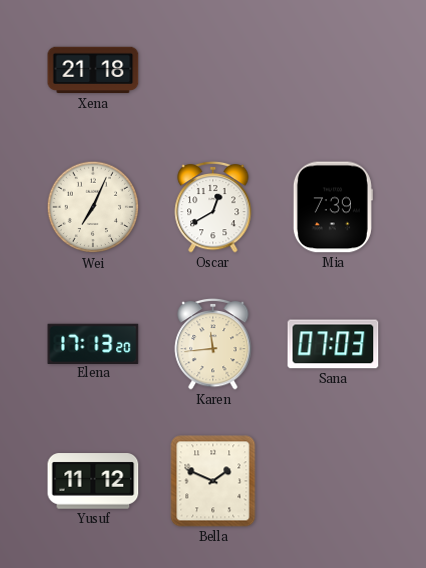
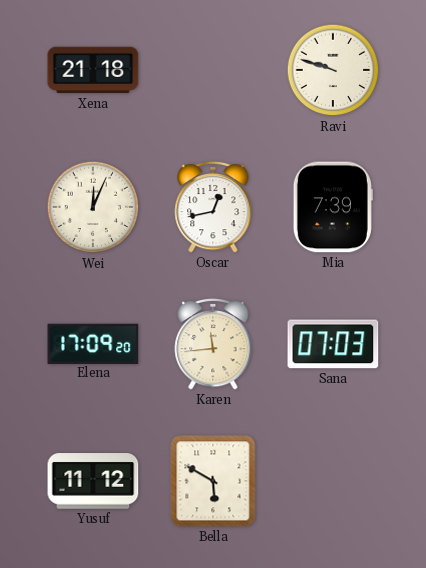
Ravi: none -> 9:48
Wei: 7:04 -> 12:04
Oscar: 12:40 -> 12:43
Elena: 17:13 -> 17:09
Bella: 1:49 -> 5:50
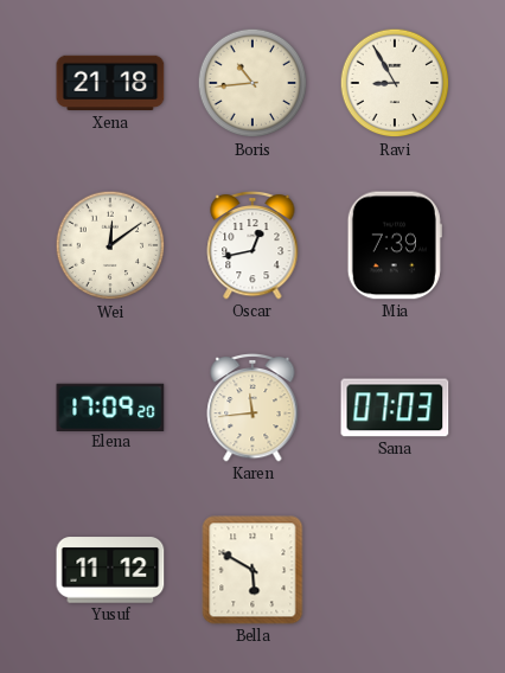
Boris: none -> 10:44
Ravi: 9:48 -> 8:55
Wei: 12:04 -> 12:09
